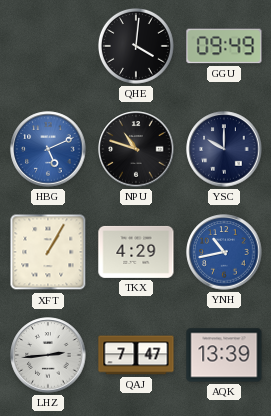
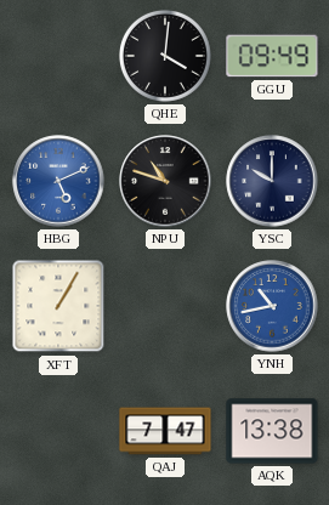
TKX: 4:29 -> none
LHZ: 2:44 -> none
AQK: 13:39 -> 13:38
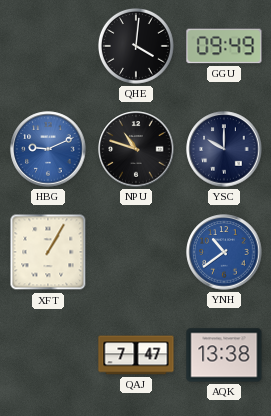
HBG: 5:11 -> 9:11
YNH: 10:43 -> 10:39
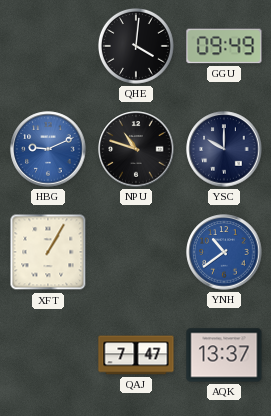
AQK: 13:38 -> 13:37
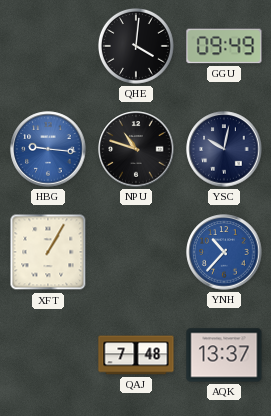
HBG: 9:11 -> 9:16
YSC: 10:00 -> 10:02
YNH: 10:39 -> 10:37
QAJ: 7:47 -> 7:48
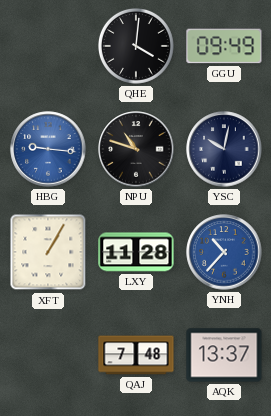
LXY: none -> 11:28
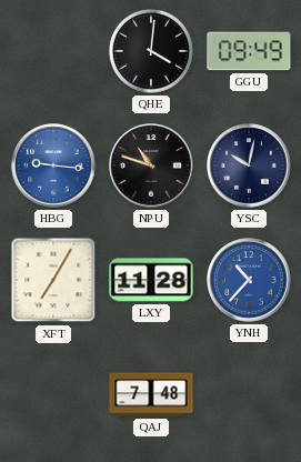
XFT: 1:05 -> 7:05
AQK: 13:37 -> none
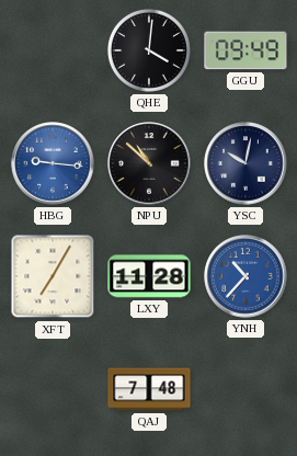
NPU: 10:48 -> 10:52
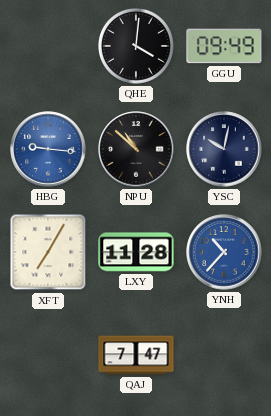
QAJ: 7:48 -> 7:47
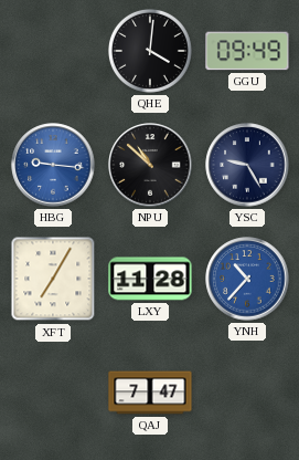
YSC: 10:02 -> 9:25
